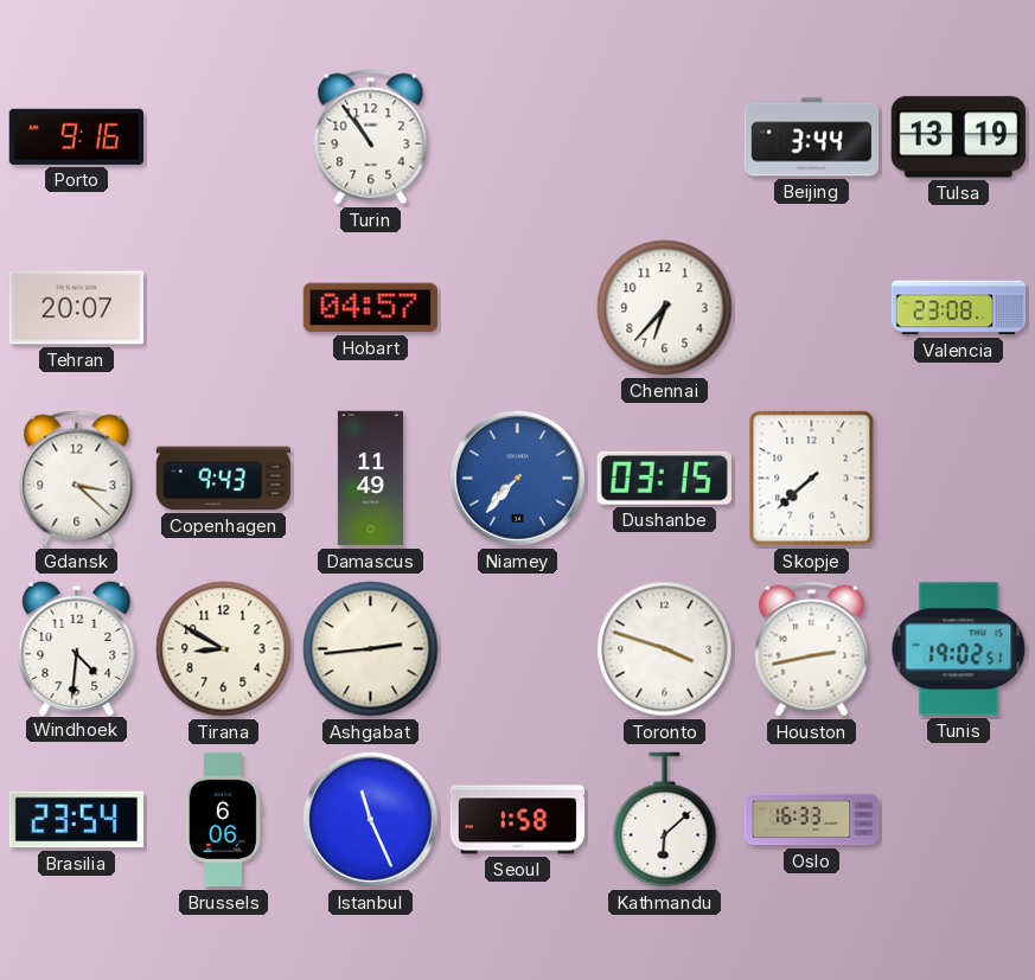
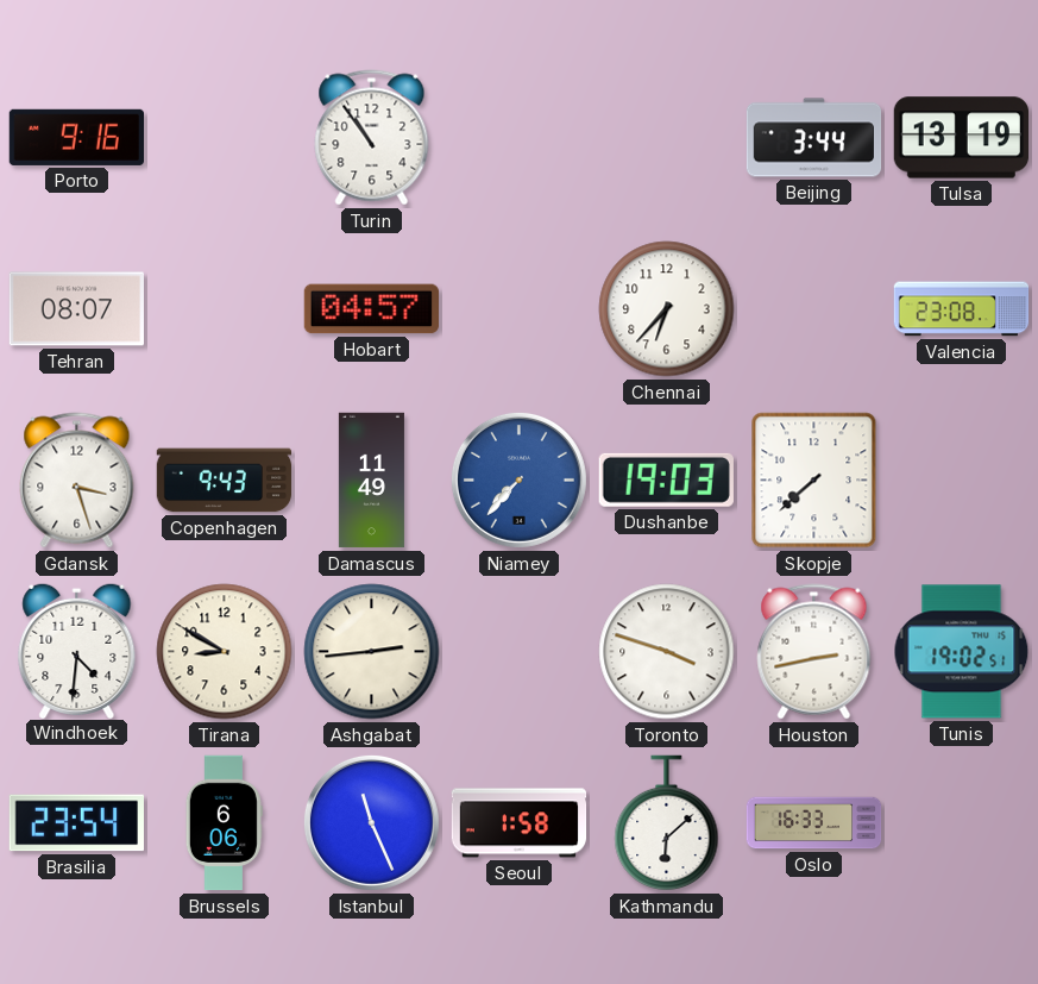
Tehran: 20:07 -> 08:07
Gdansk: 3:22 -> 3:27
Dushanbe: 03:15 -> 19:03
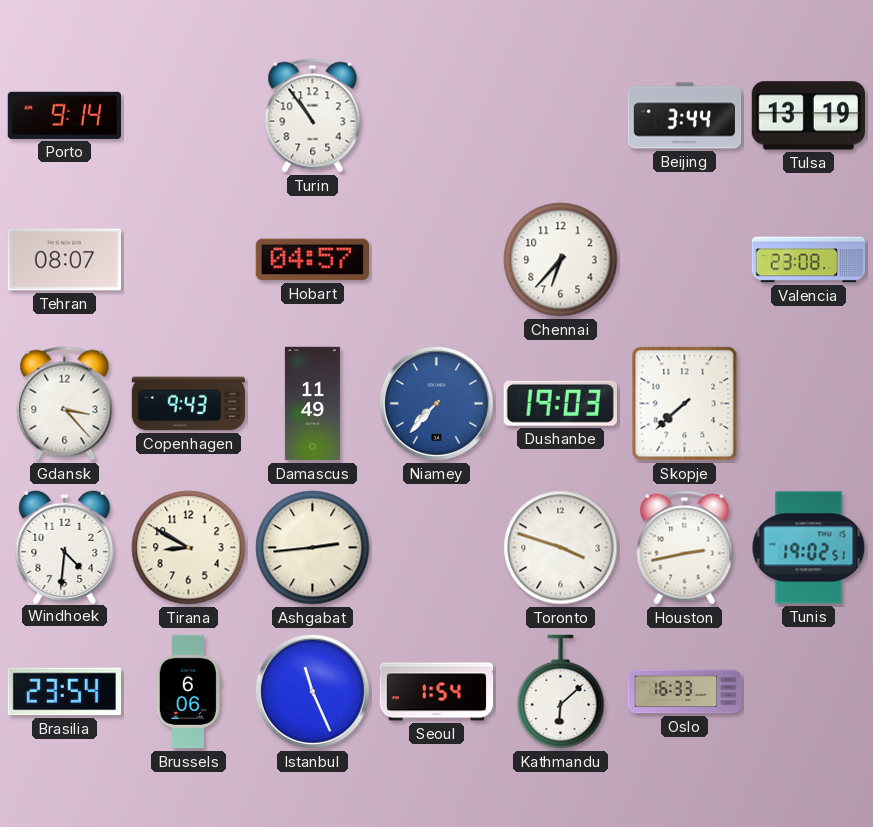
Porto: 9:16 -> 9:14
Gdansk: 3:27 -> 3:23
Seoul: 1:58 -> 1:54
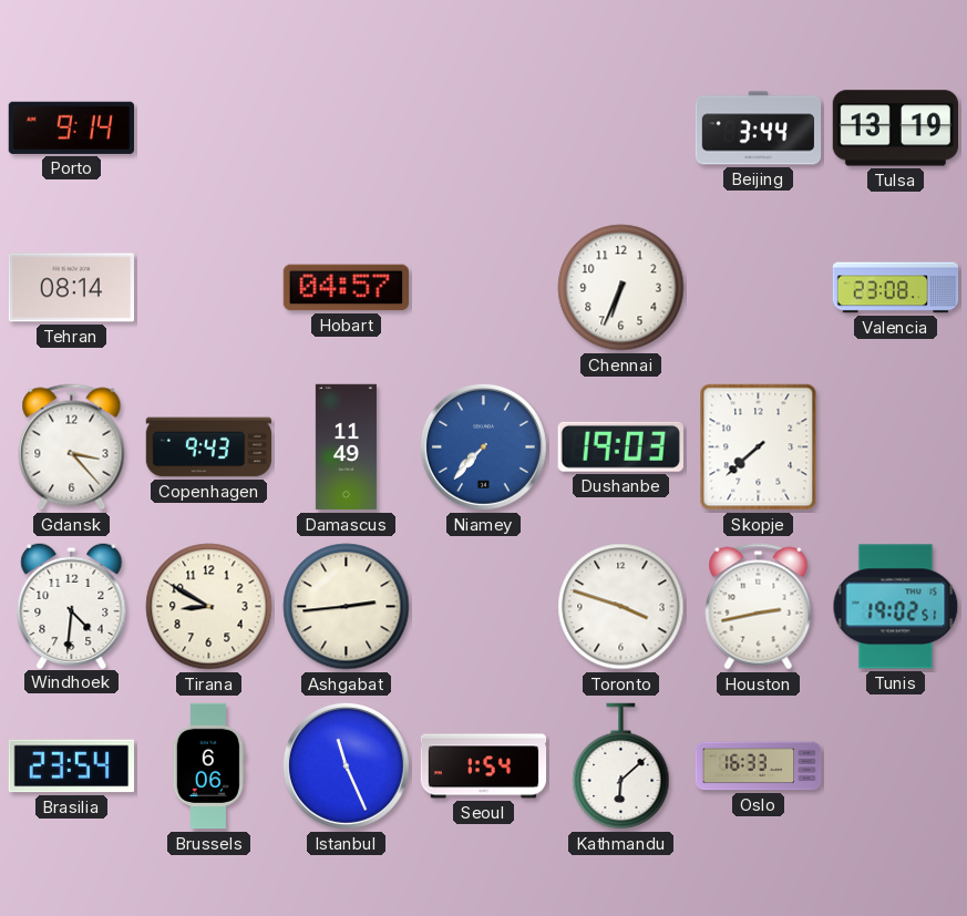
Turin: 10:54 -> none
Tehran: 08:07 -> 08:14
Chennai: 6:37 -> 6:34
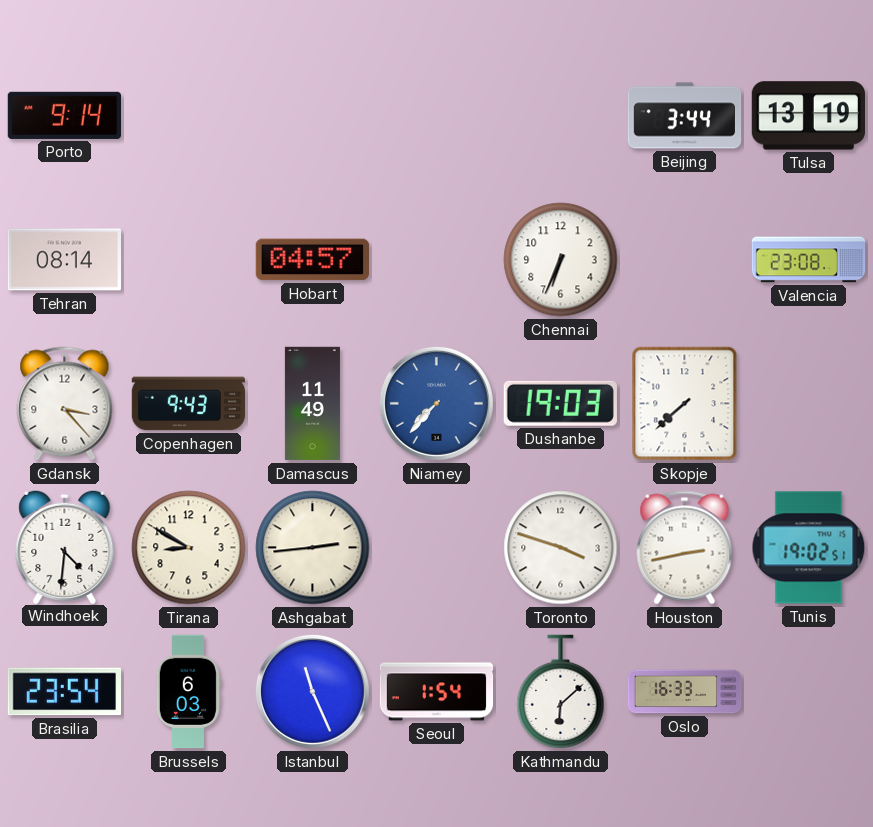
Brussels: 6:06 -> 6:03
